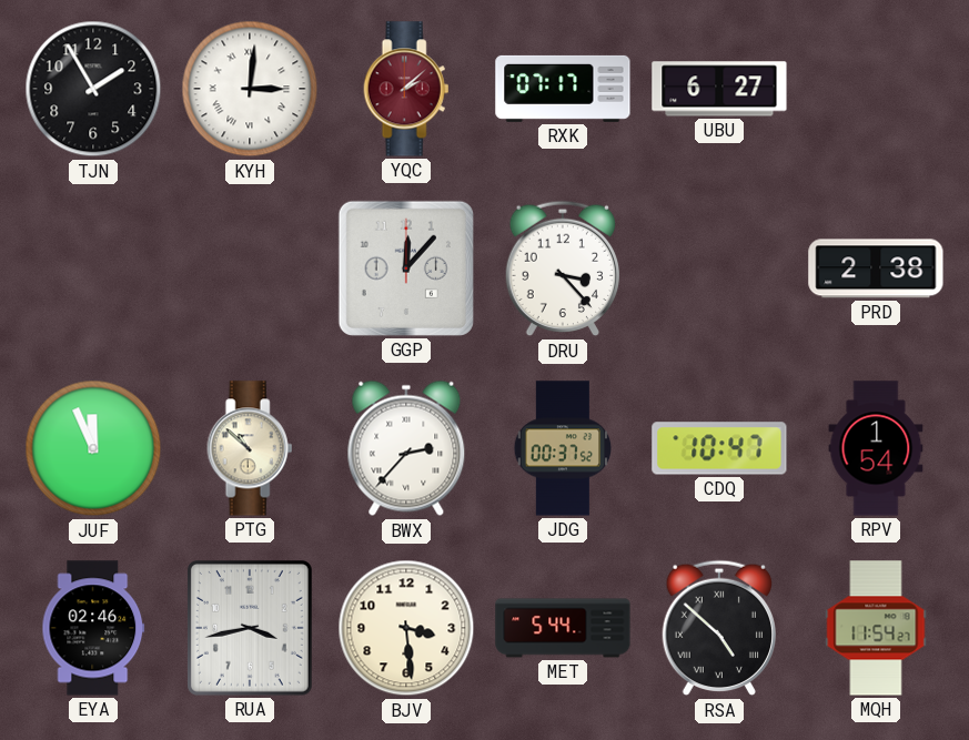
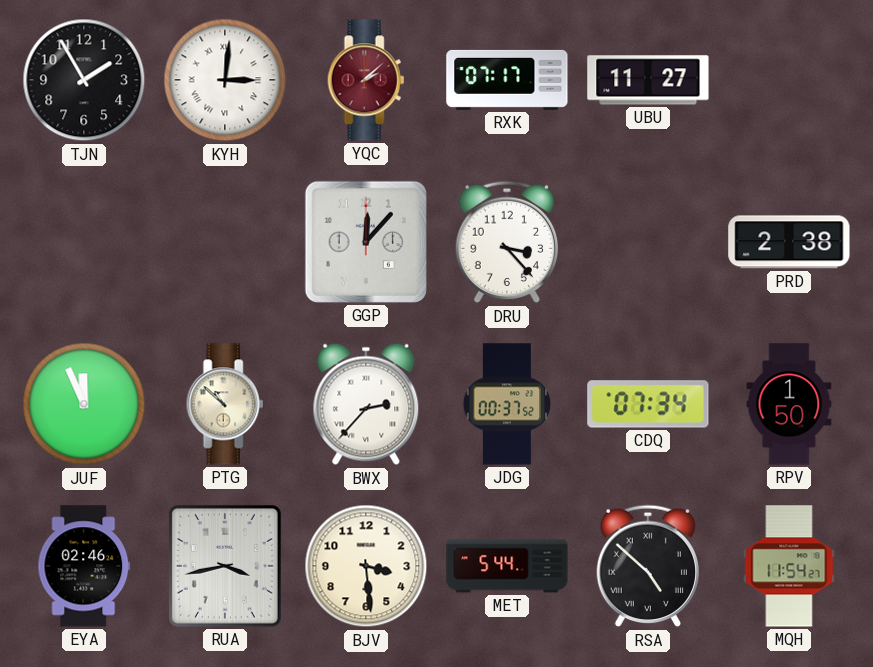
UBU: 6:27 -> 11:27
CDQ: 10:47 -> 07:34
RPV: 1:54 -> 1:50
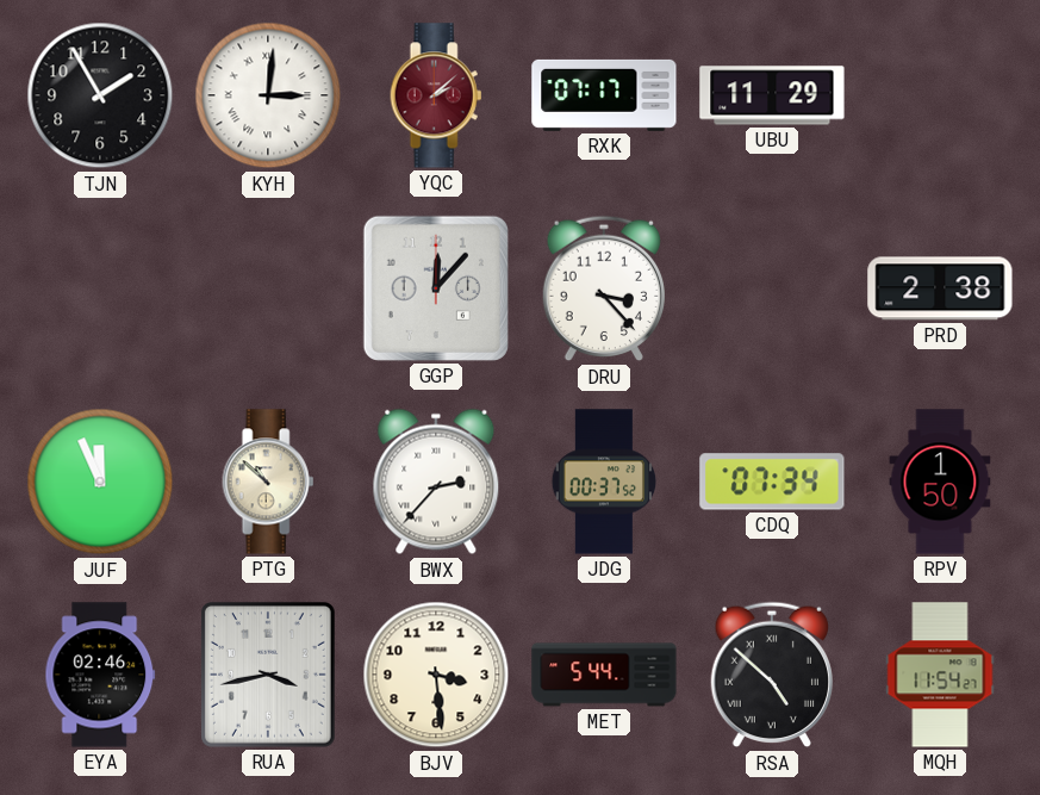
UBU: 11:27 -> 11:29
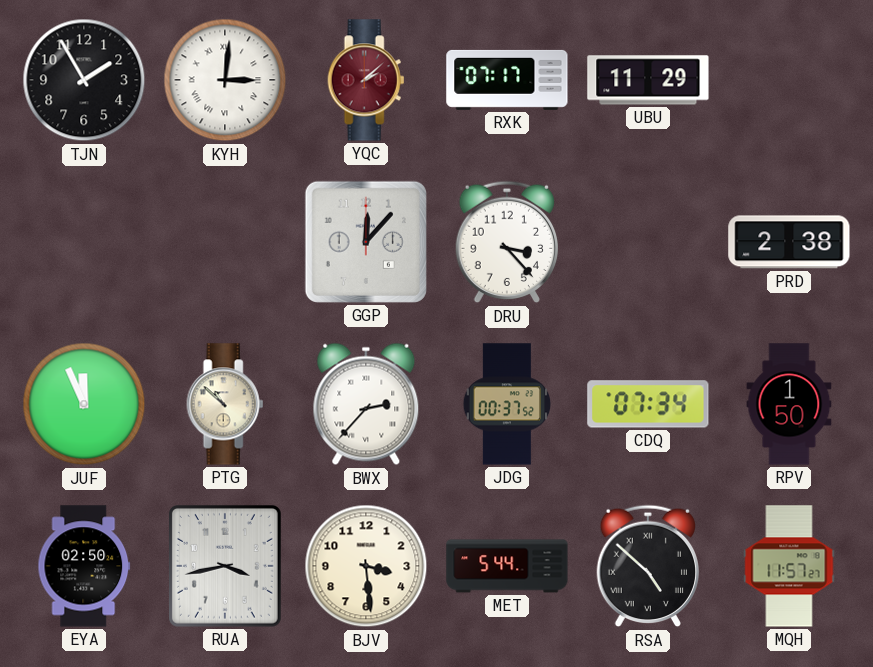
EYA: 02:46 -> 02:50
MQH: 11:54 -> 11:57
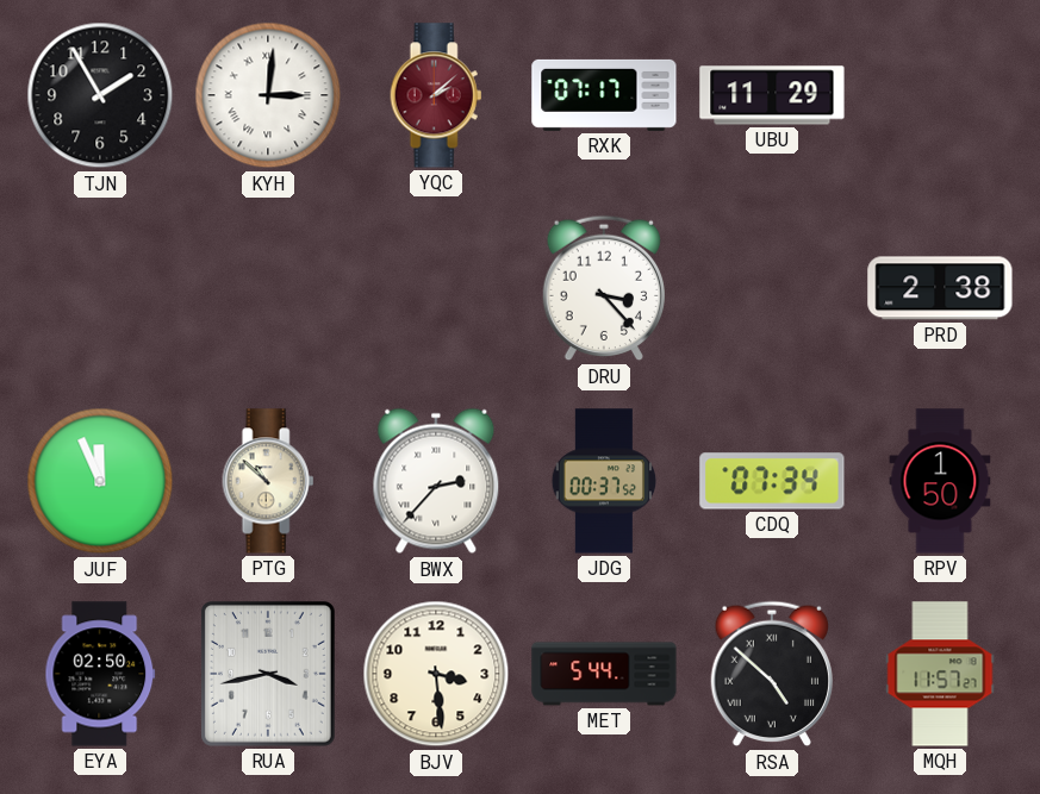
GGP: 12:07 -> none
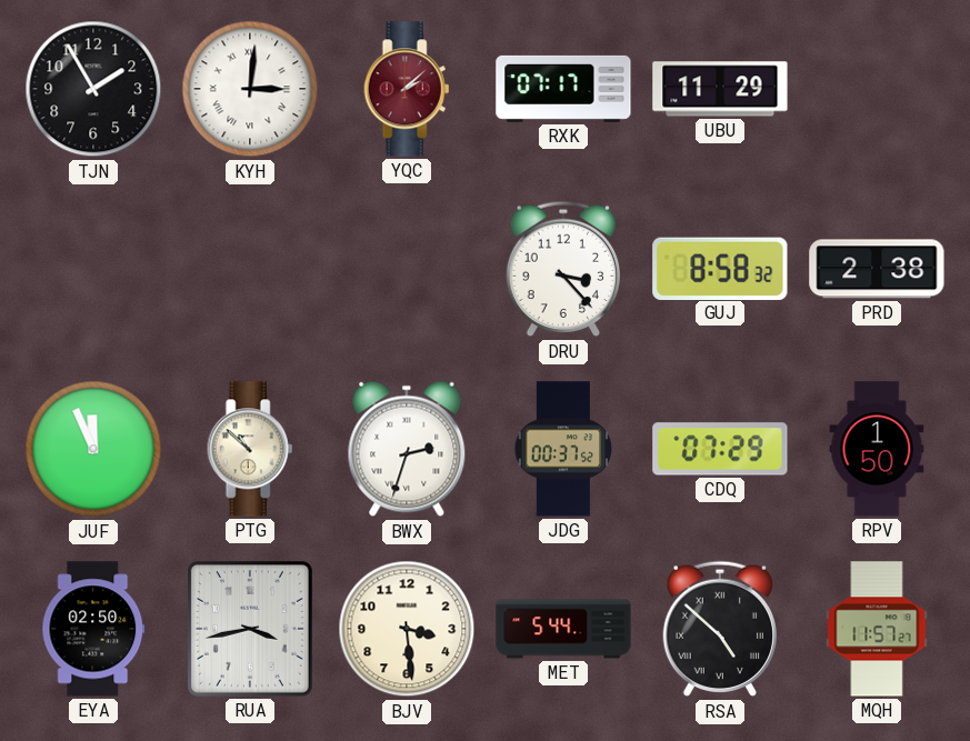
GUJ: none -> 8:58
BWX: 2:37 -> 2:33
CDQ: 07:34 -> 07:29
